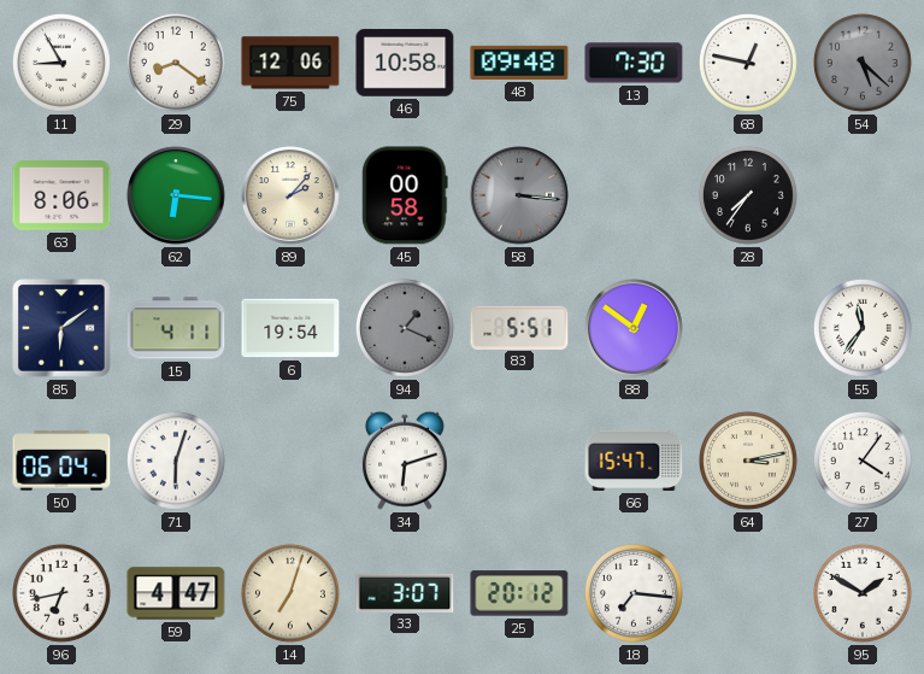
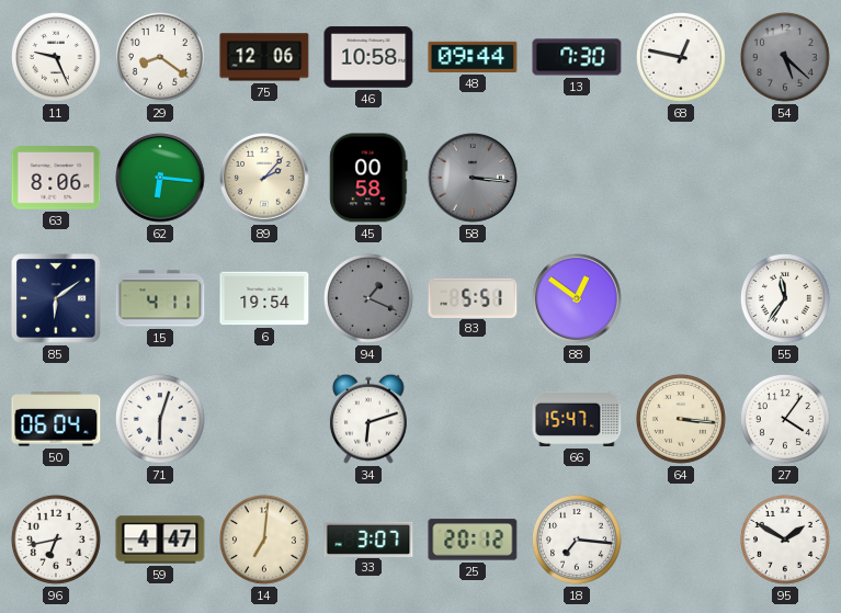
11: 8:55 -> 9:26
48: 09:48 -> 09:44
28: 7:36 -> none
64: 3:13 -> 3:16
14: 7:03 -> 7:01
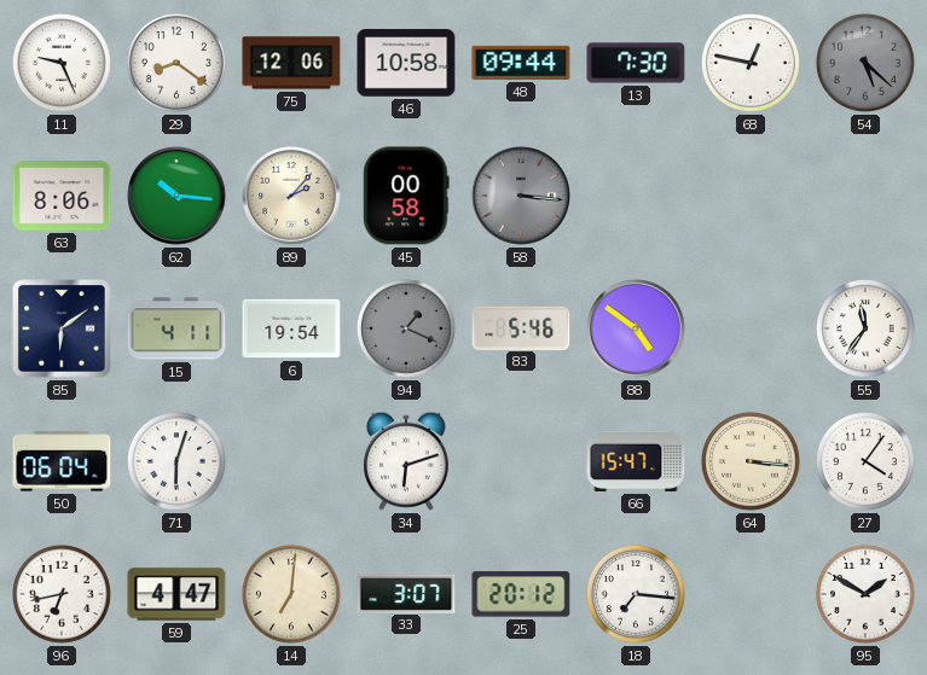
62: 6:16 -> 10:16
83: 5:51 -> 5:46
88: 12:51 -> 4:51
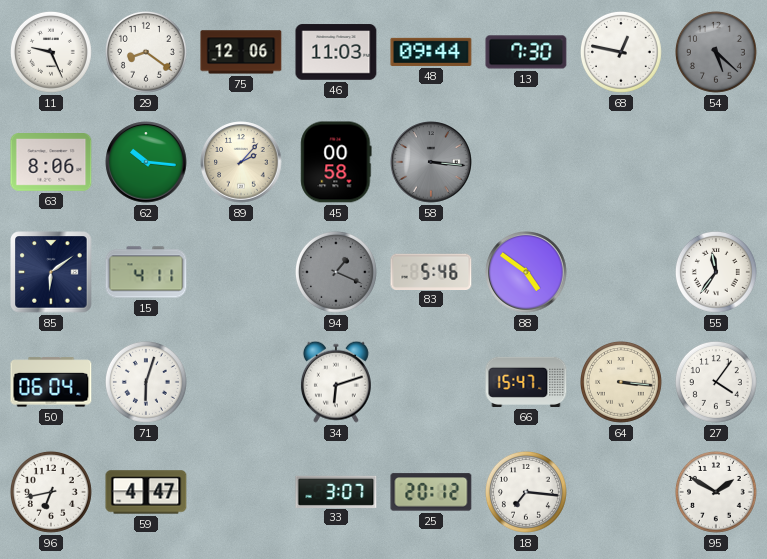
46: 10:58 -> 11:03
6: 19:54 -> none
14: 7:01 -> none
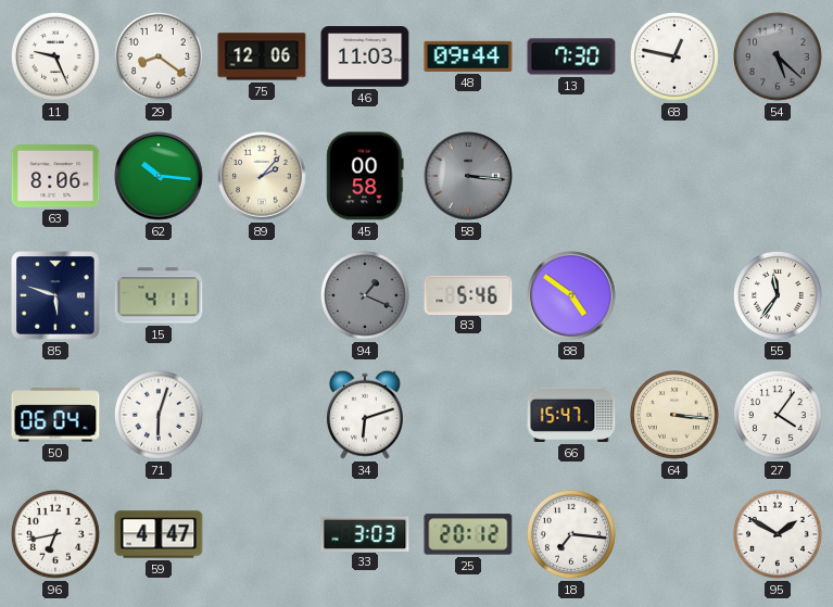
85: 6:09 -> 5:48
33: 3:07 -> 3:03
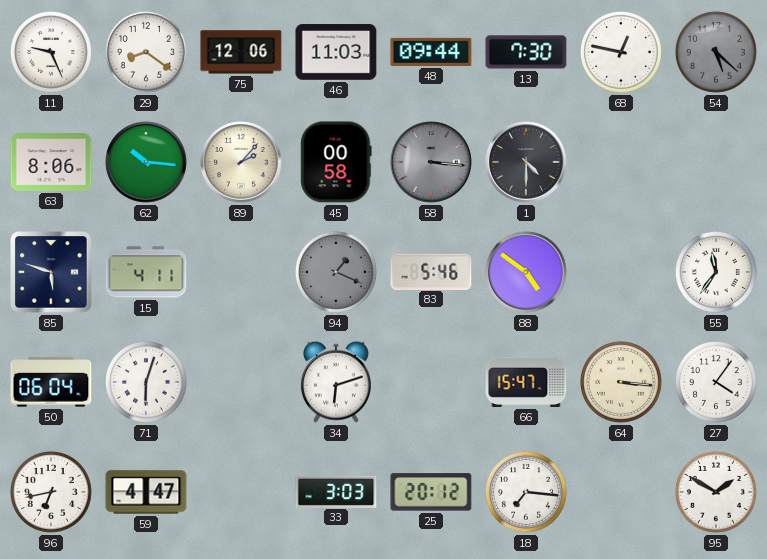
1: none -> 4:30
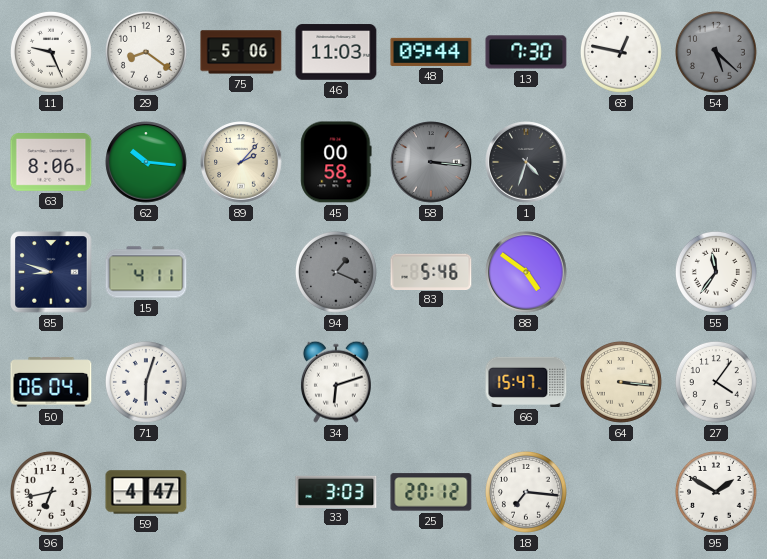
75: 12:06 -> 5:06
1: 4:30 -> 4:33
85: 5:48 -> 8:48
